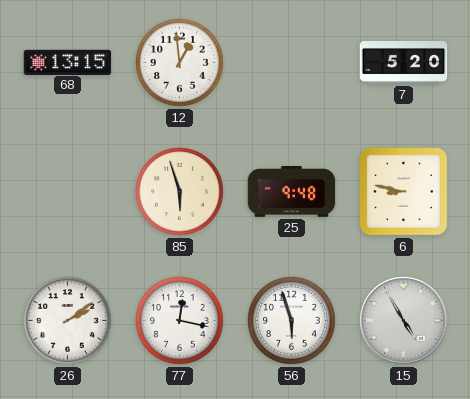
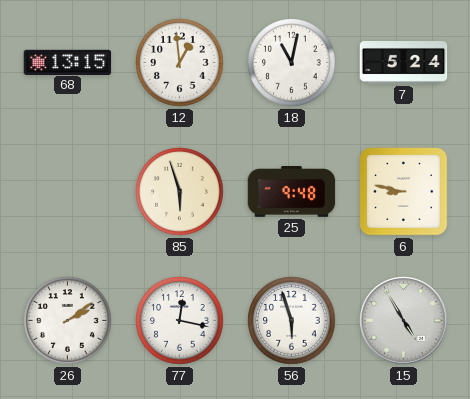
18: none -> 11:02
7: 5:20 -> 5:24
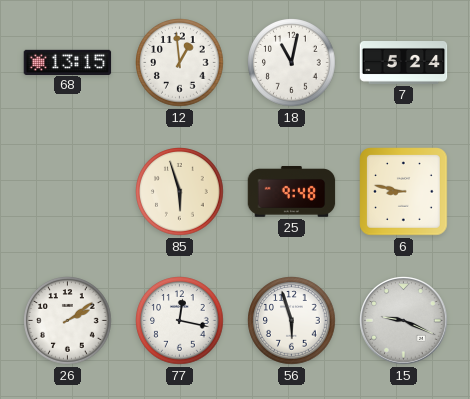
15: 4:55 -> 9:19
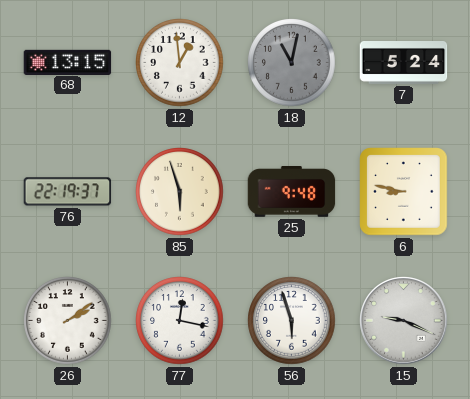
18 dial: white -> grey
76: none -> 22:19
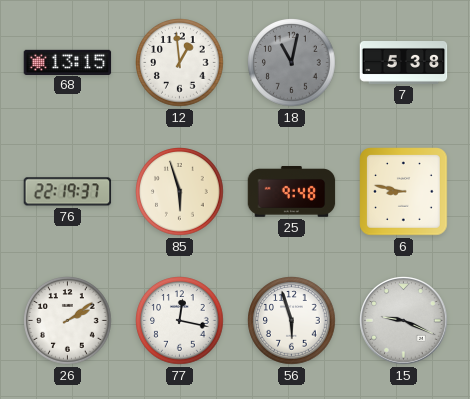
7: 5:24 -> 5:38
